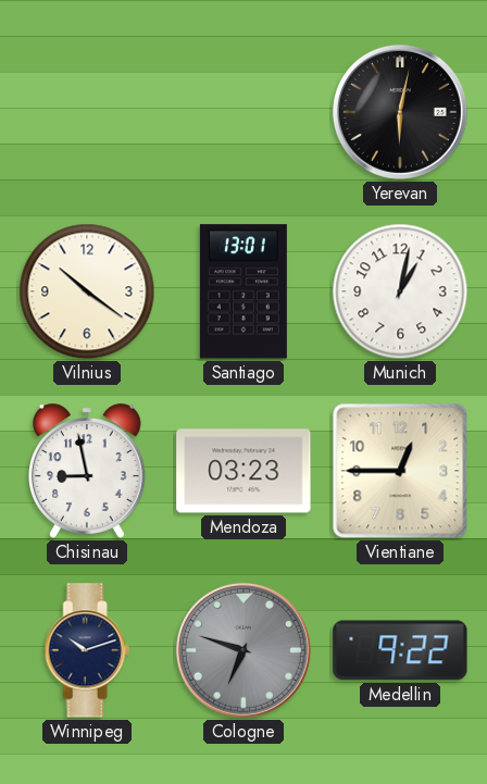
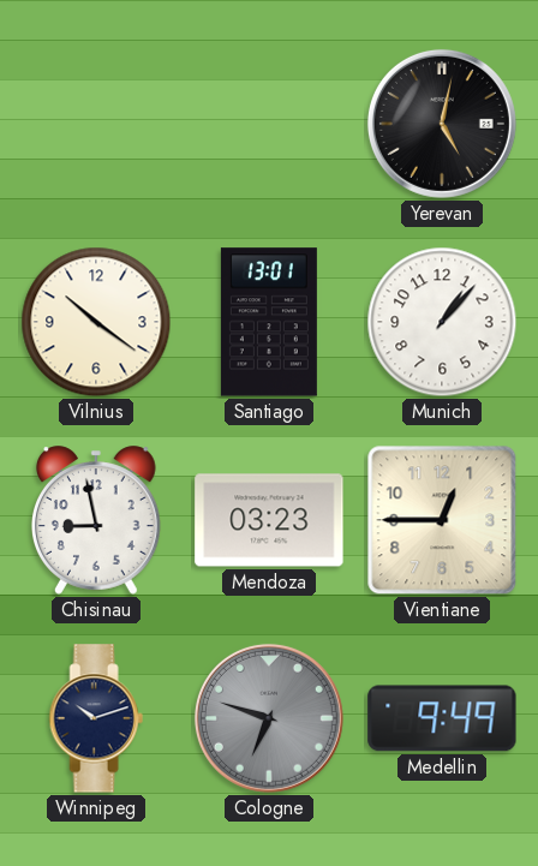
Yerevan: 6:02 -> 5:02
Munich: 1:02 -> 1:07
Medellin: 9:22 -> 9:49
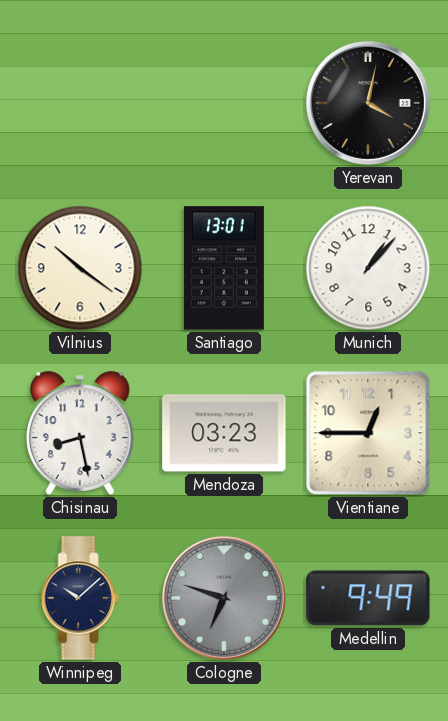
Yerevan: 5:02 -> 4:02
Chisinau: 8:58 -> 8:28
Winnipeg: 10:12 -> 10:08
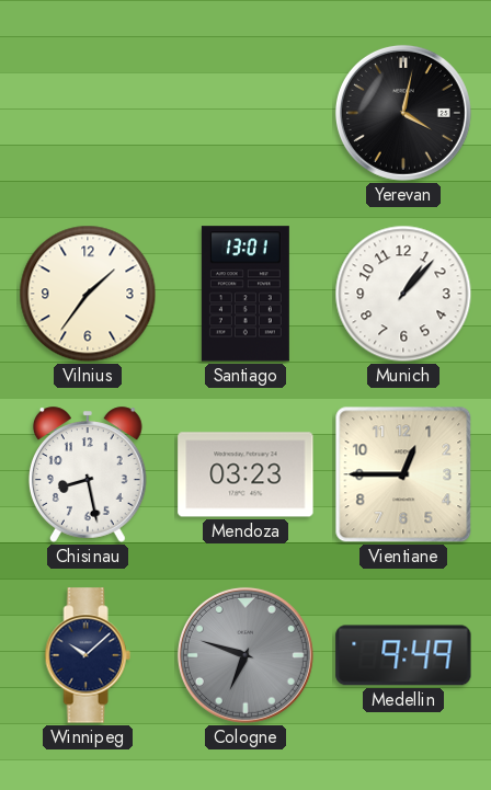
Vilnius: 10:21 -> 1:36
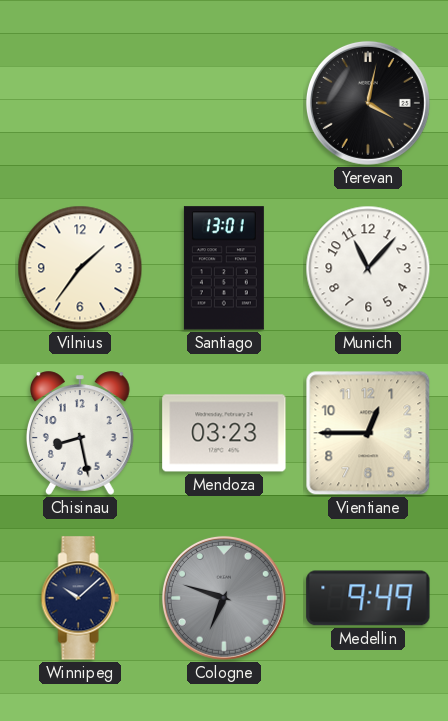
Munich: 1:07 -> 11:07
